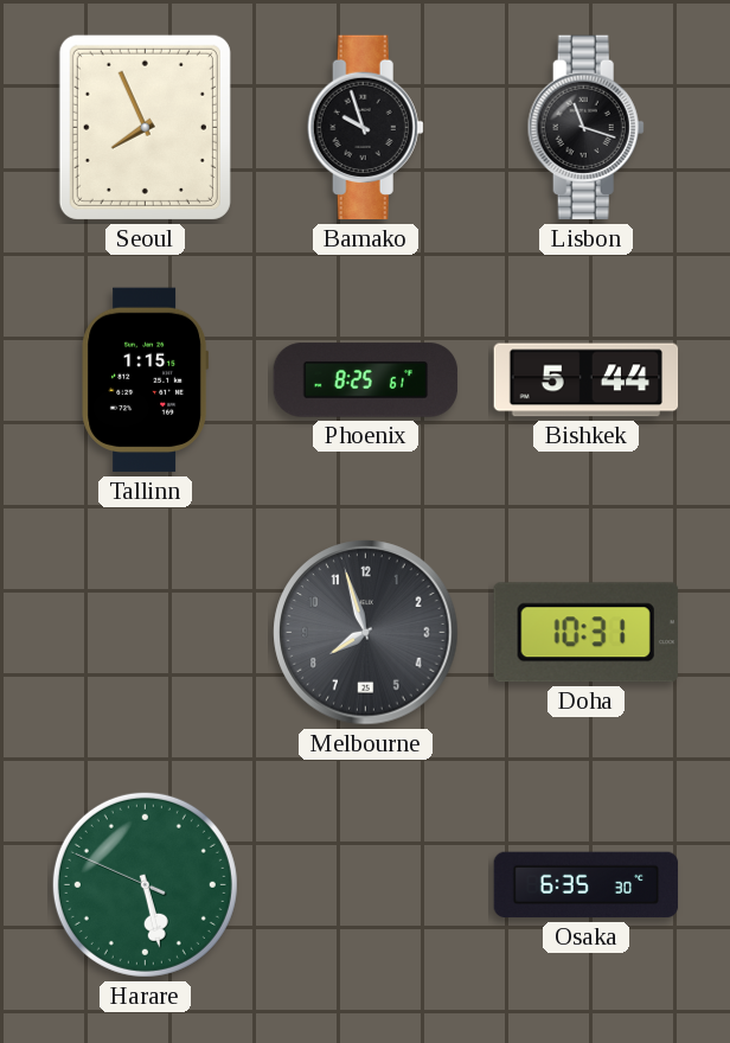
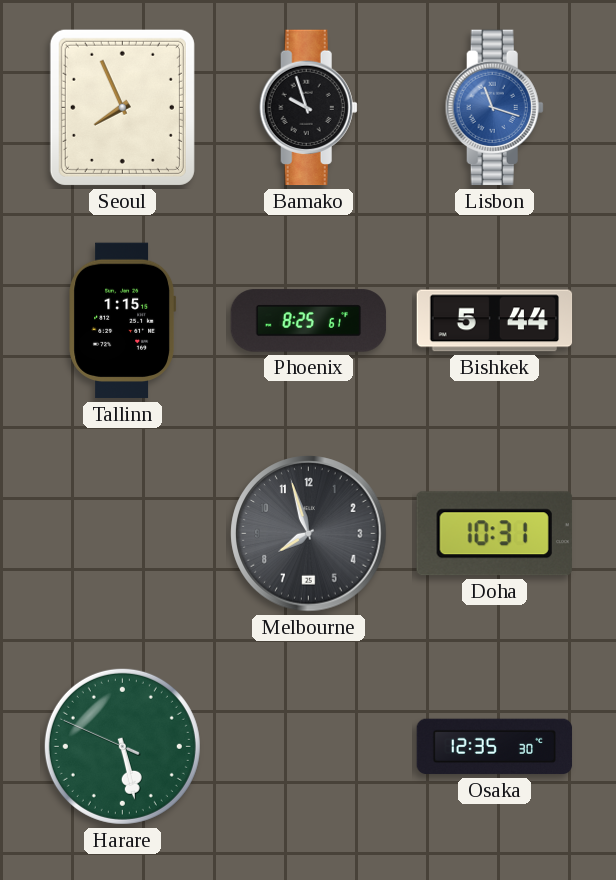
Lisbon dial: black -> blue
Osaka: 6:35 -> 12:35
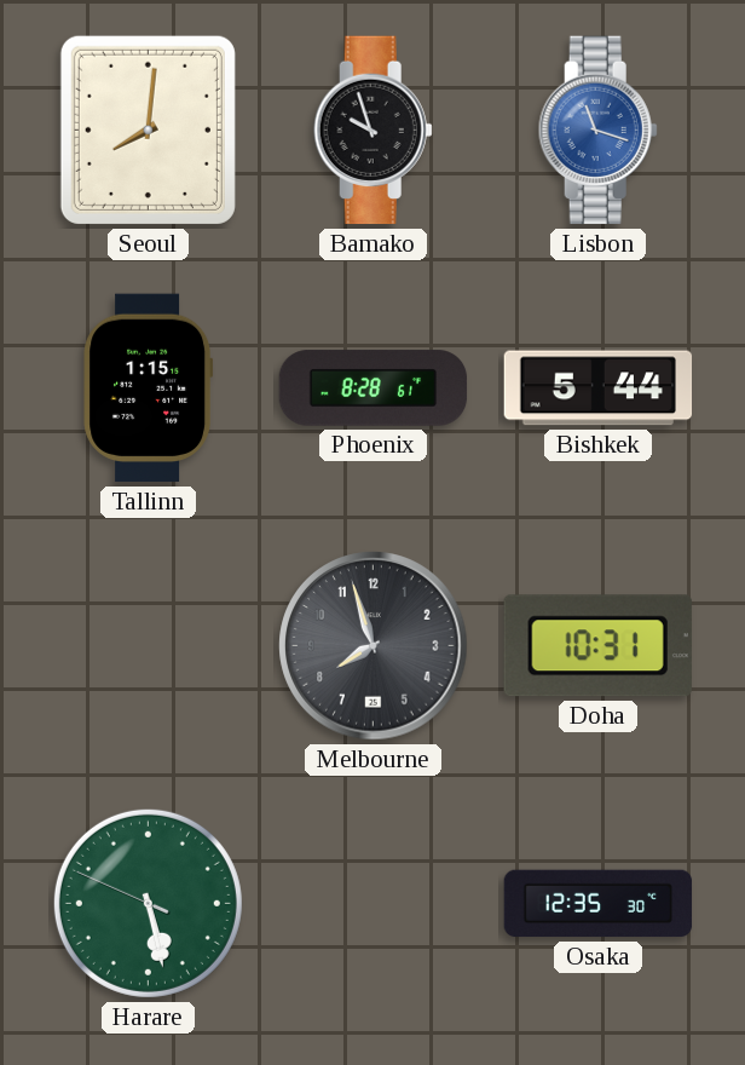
Seoul: 7:56 -> 8:01
Phoenix: 8:25 -> 8:28
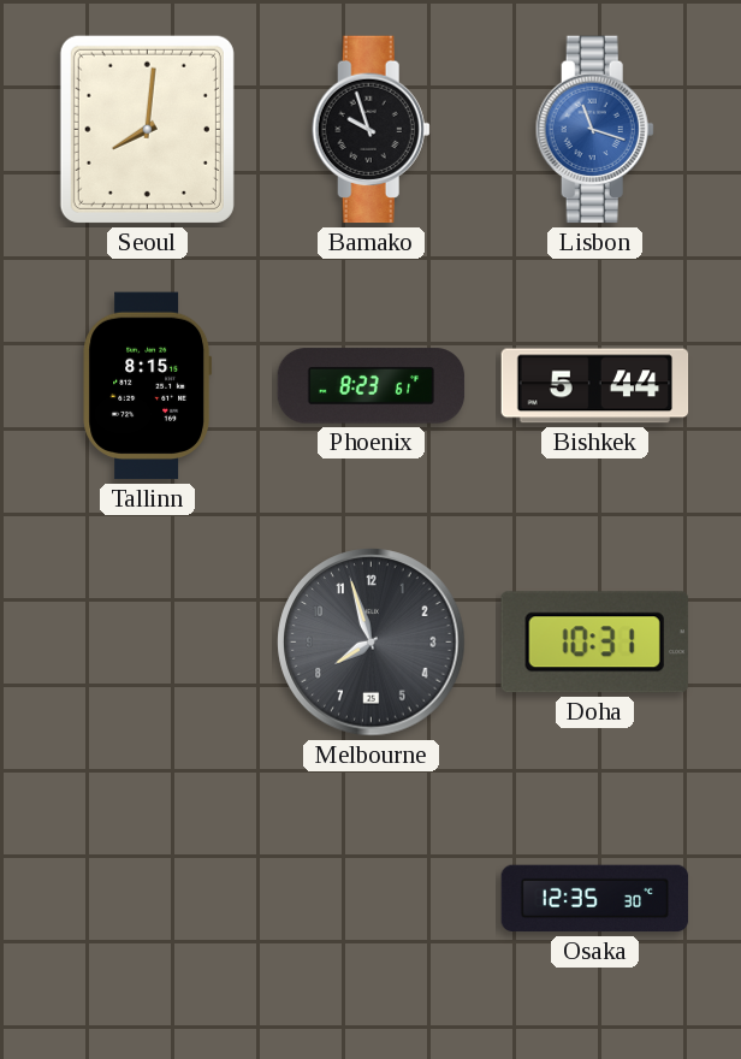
Tallinn: 1:15 -> 8:15
Phoenix: 8:28 -> 8:23
Harare: 5:27 -> none
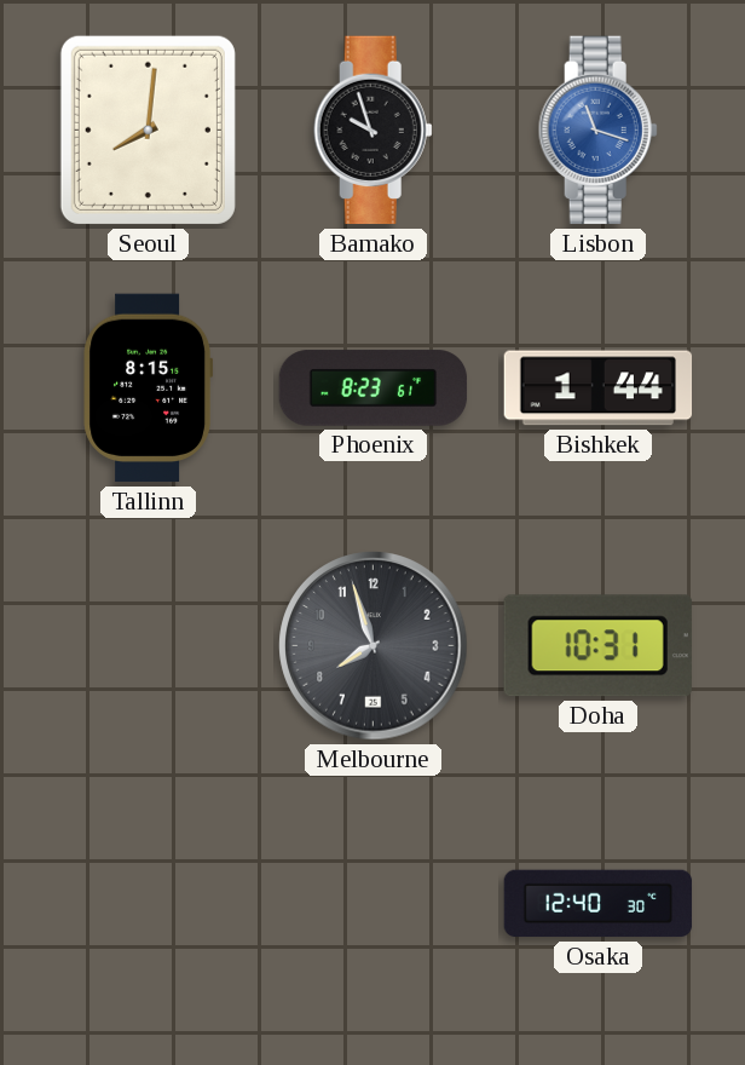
Bishkek: 5:44 -> 1:44
Osaka: 12:35 -> 12:40
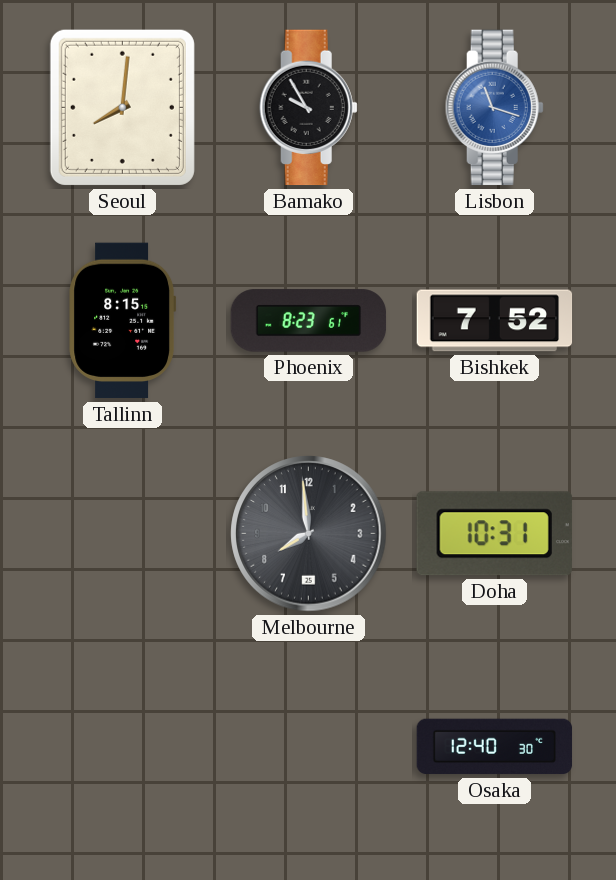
Bamako: 9:57 -> 9:55
Bishkek: 1:44 -> 7:52
Melbourne: 7:57 -> 7:59
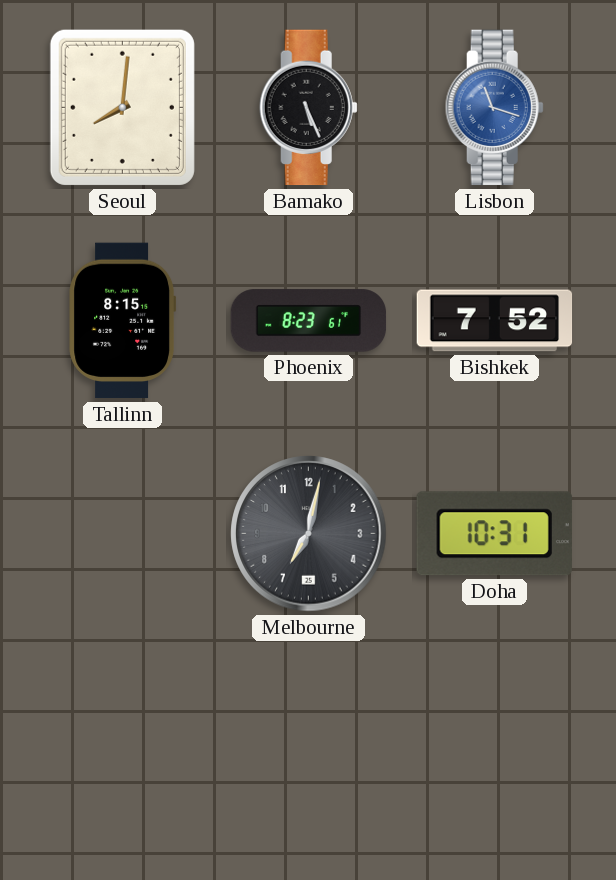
Bamako: 9:55 -> 5:26
Melbourne: 7:59 -> 7:02
Osaka: 12:40 -> none
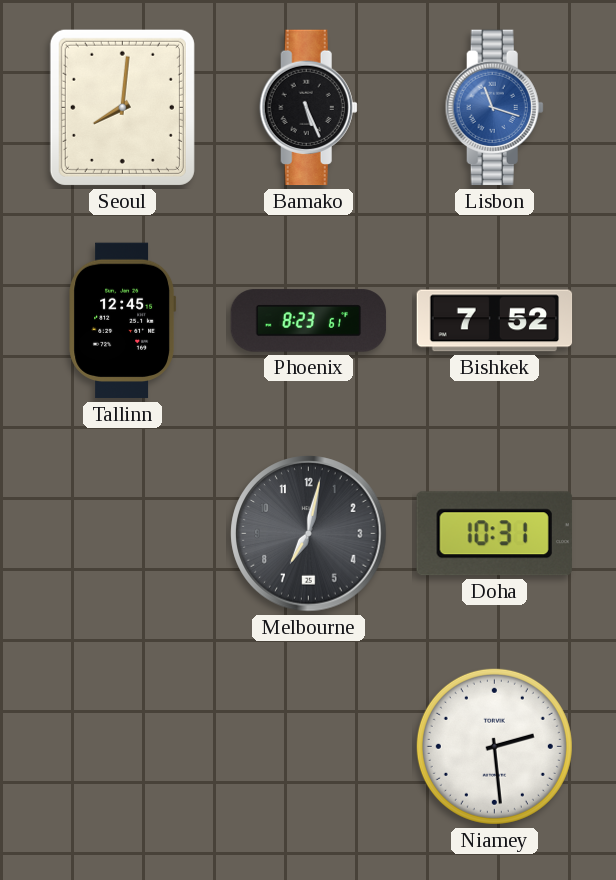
Tallinn: 8:15 -> 12:45
Niamey: none -> 2:29
